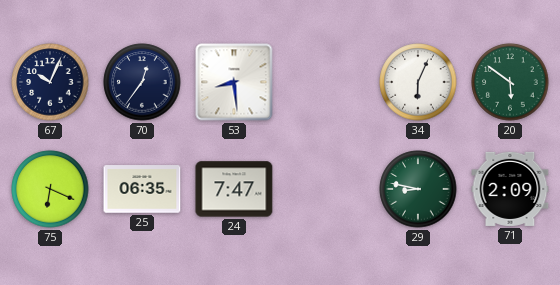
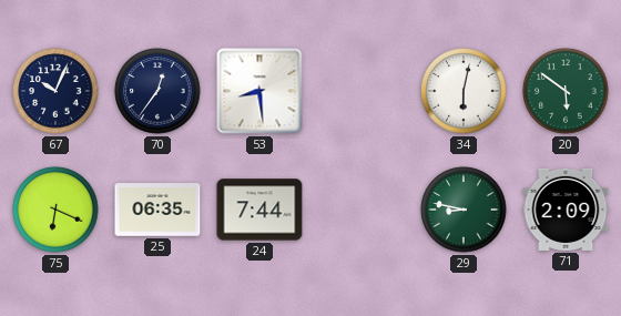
34: 6:04 -> 6:02
24: 7:47 -> 7:44
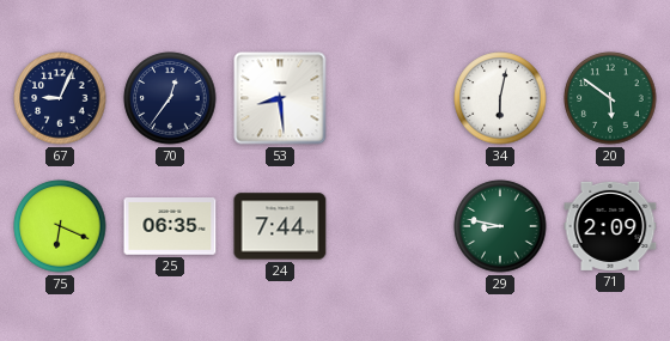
67: 10:04 -> 9:04
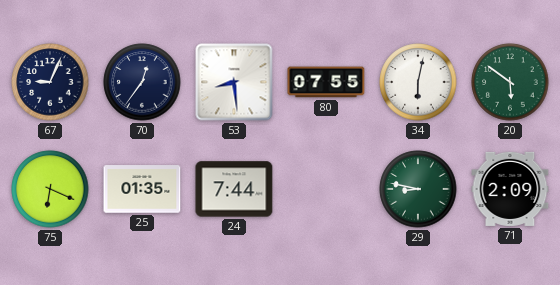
80: none -> 07:55
25: 06:35 -> 01:35
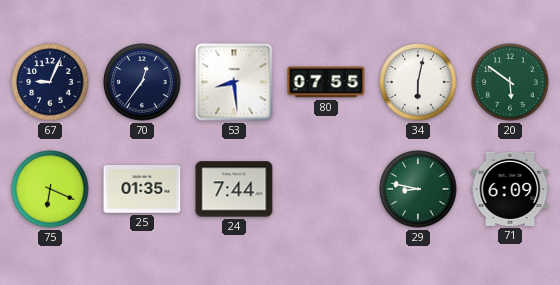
71: 2:09 -> 6:09
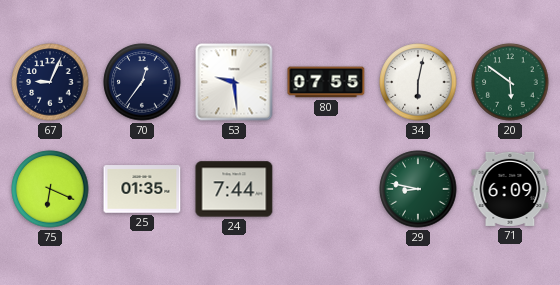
53: 8:29 -> 9:29
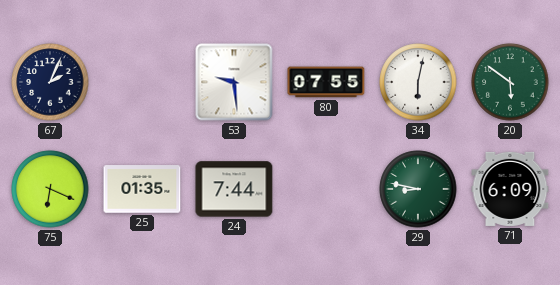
67: 9:04 -> 2:04
70: 12:36 -> none
